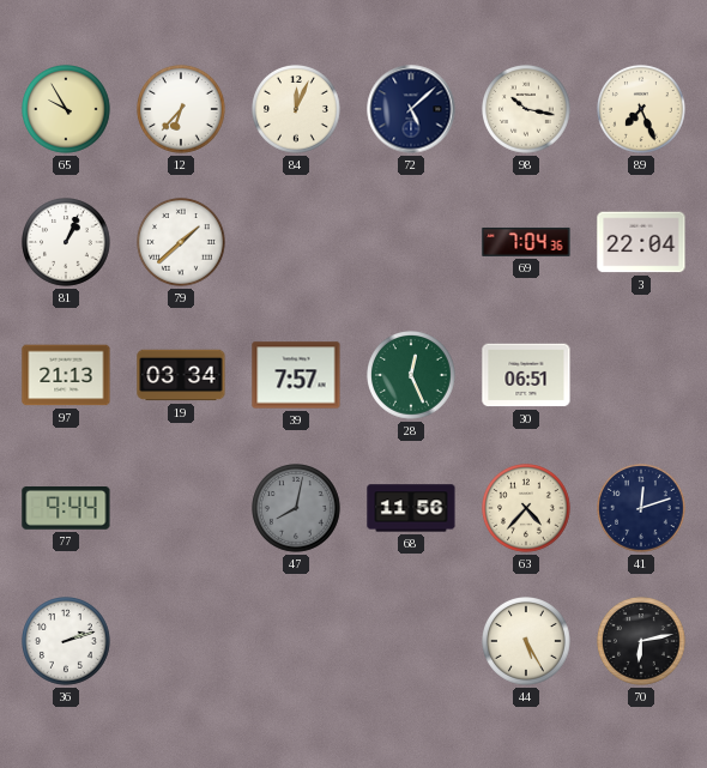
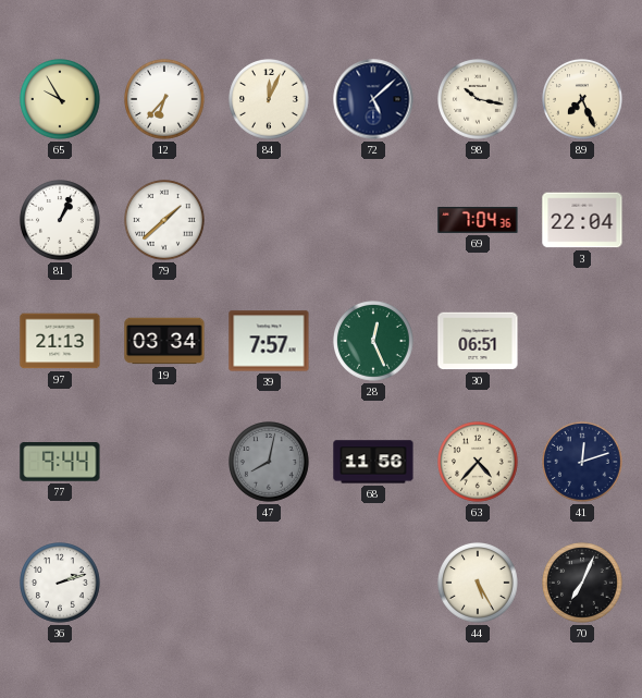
70: 6:13 -> 7:04
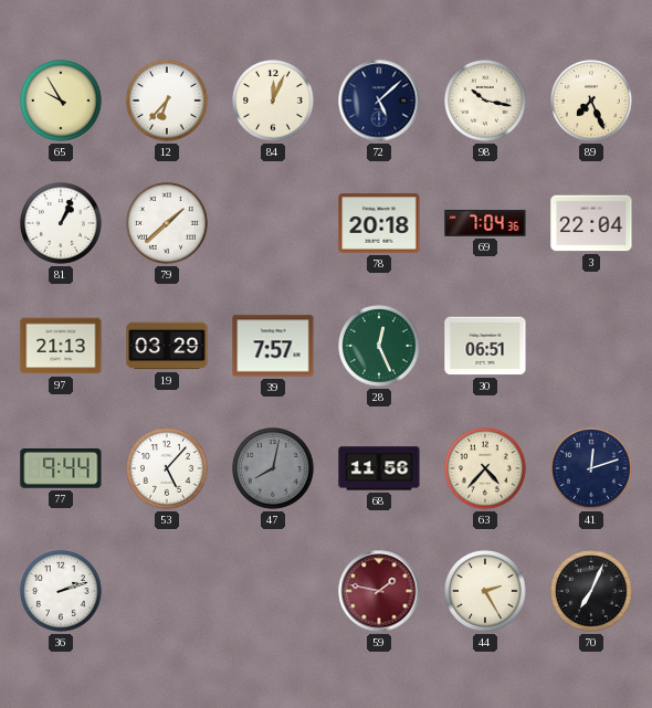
78: none -> 20:18
19: 03:34 -> 03:29
53: none -> 5:07
59: none -> 1:47
44: 5:25 -> 2:25
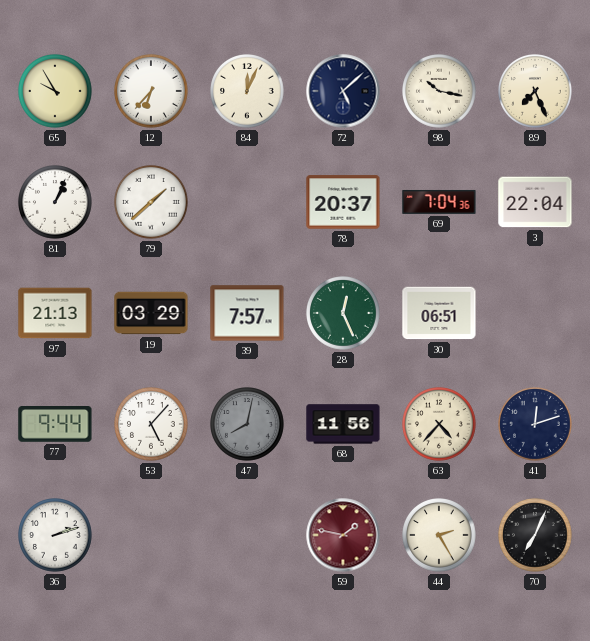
78: 20:18 -> 20:37
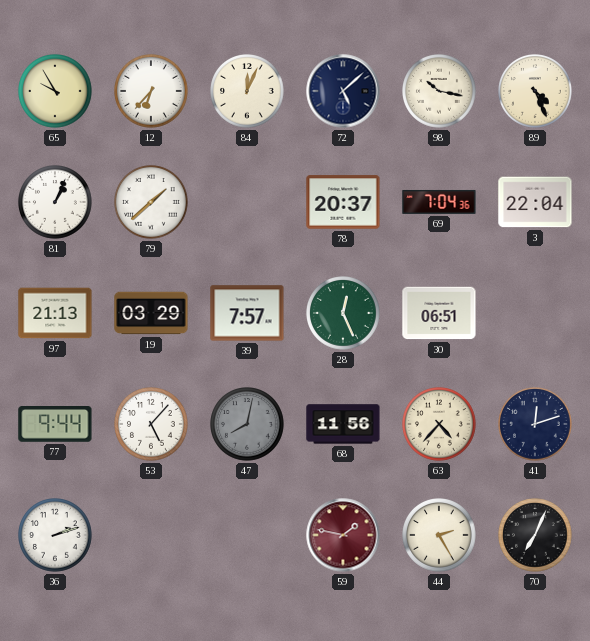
89: 7:26 -> 4:26
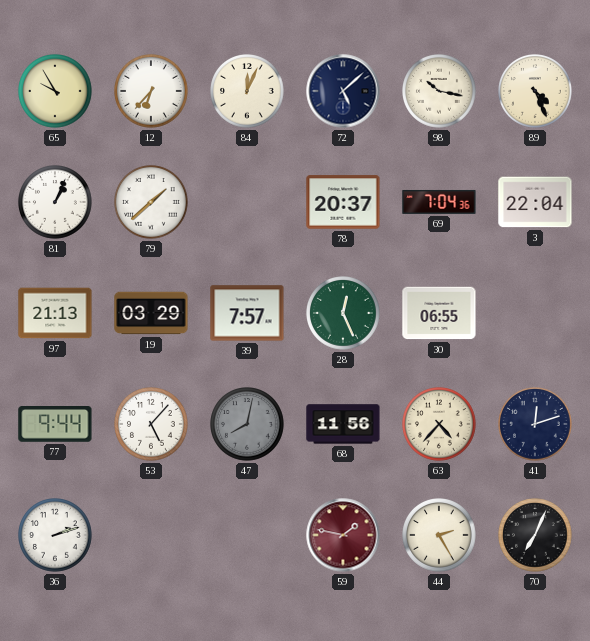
30: 06:51 -> 06:55
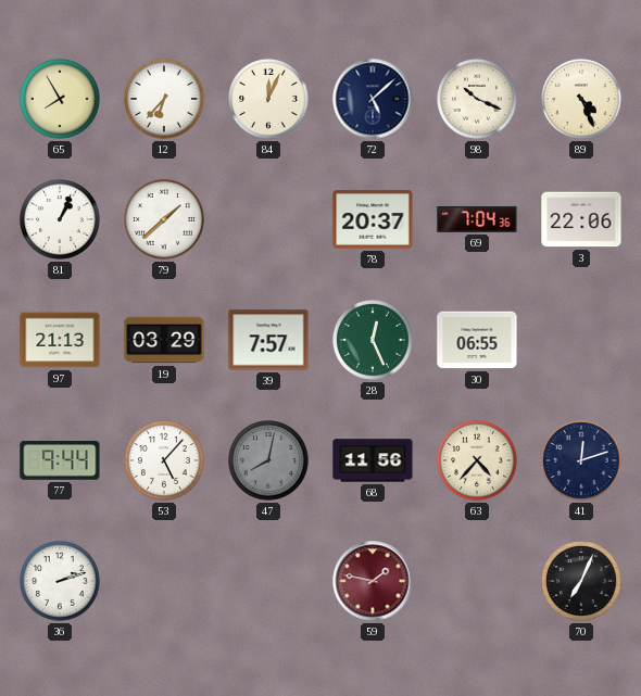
65: 9:55 -> 7:55
98: 10:17 -> 10:19
3: 22:04 -> 22:06
44: 2:25 -> none
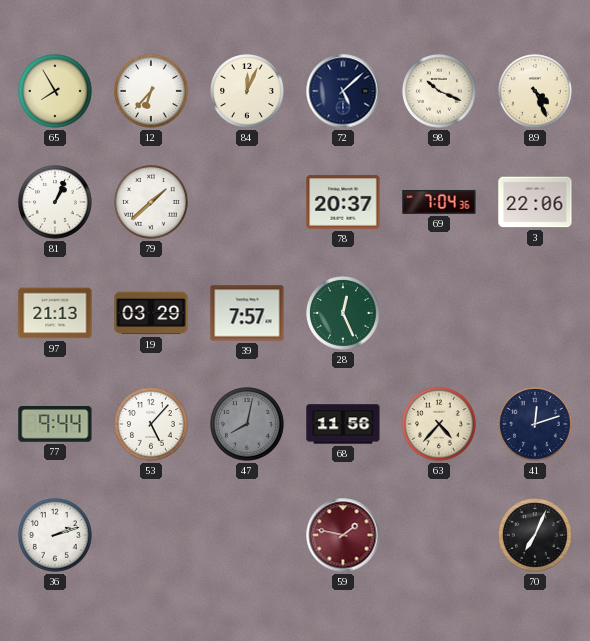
30: 06:55 -> none
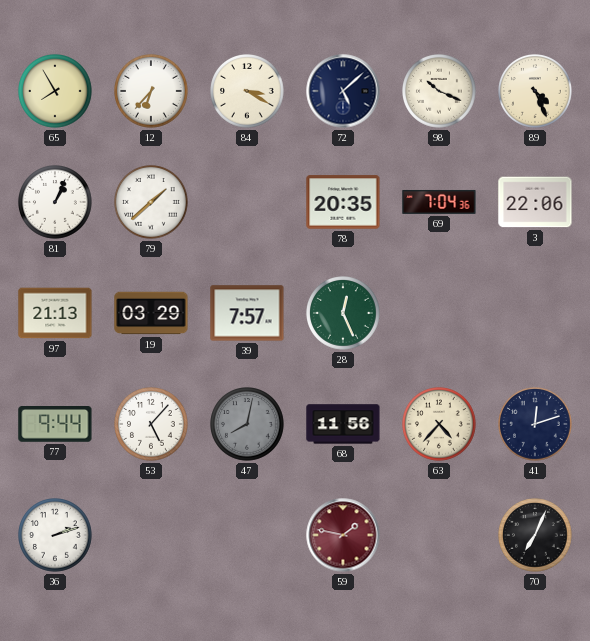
84: 12:04 -> 3:20
78: 20:37 -> 20:35
